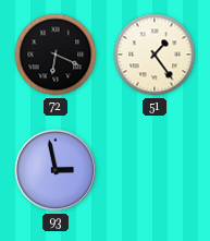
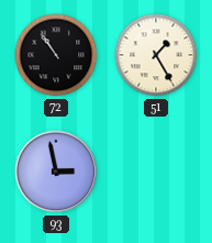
72: 6:19 -> 10:54
51: 1:24 -> 1:25
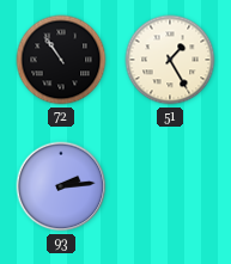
93: 2:58 -> 2:14
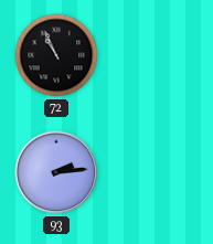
72: 10:54 -> 10:56
51: 1:25 -> none
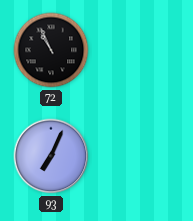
93: 2:14 -> 7:04
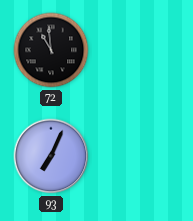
72: 10:56 -> 10:59
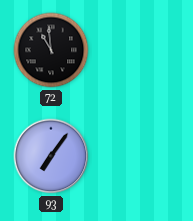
93: 7:04 -> 7:06
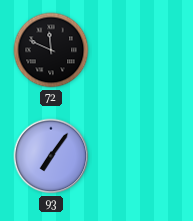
72: 10:59 -> 11:49
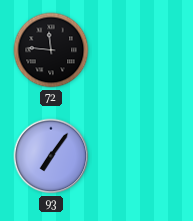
72: 11:49 -> 11:46
